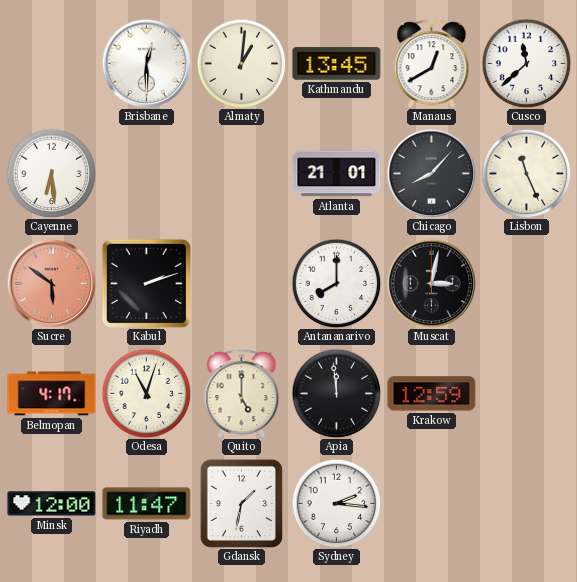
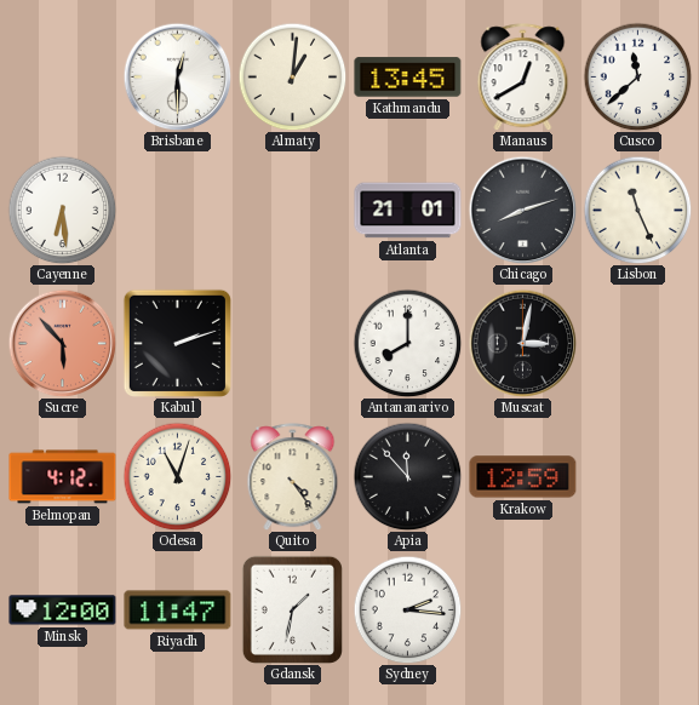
Chicago: 8:07 -> 8:12
Sucre: 5:51 -> 5:53
Belmopan: 4:17 -> 4:12
Quito: 5:00 -> 4:24
Apia: 11:59 -> 11:53
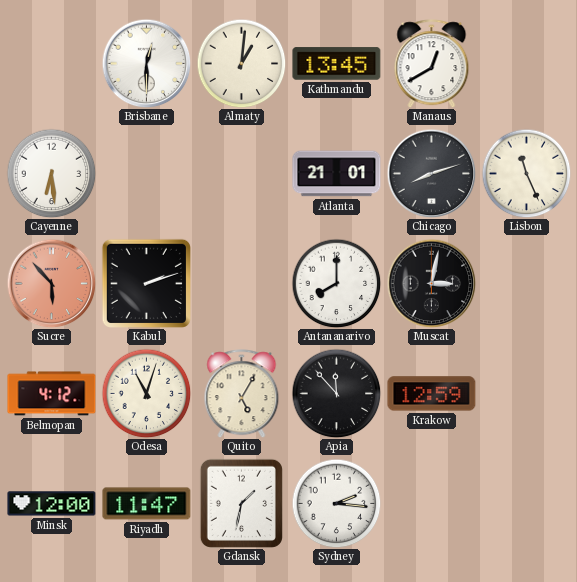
Cusco: 11:38 -> none
Quito: 4:24 -> 5:05
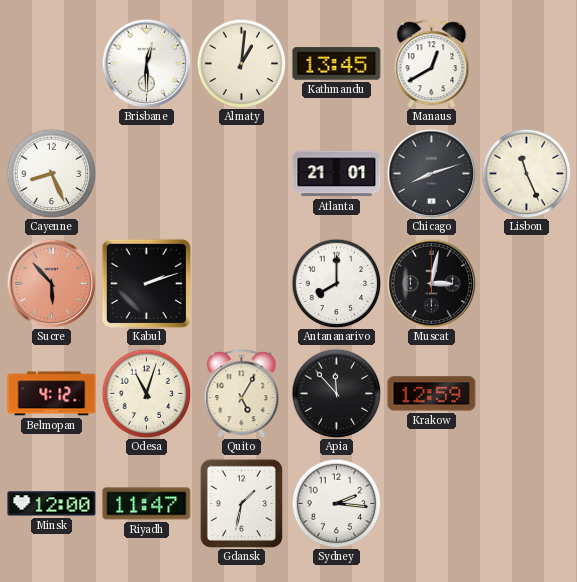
Cayenne: 6:29 -> 8:26
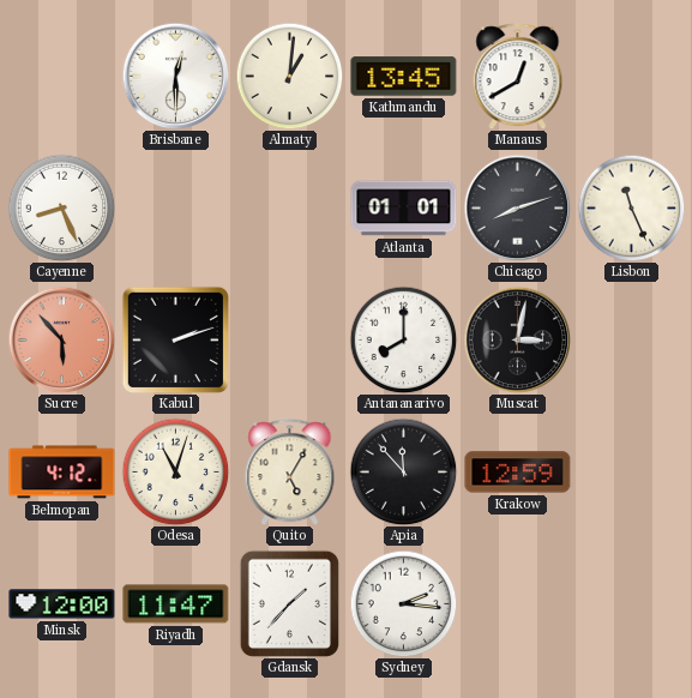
Atlanta: 21:01 -> 01:01
Gdansk: 1:32 -> 1:37
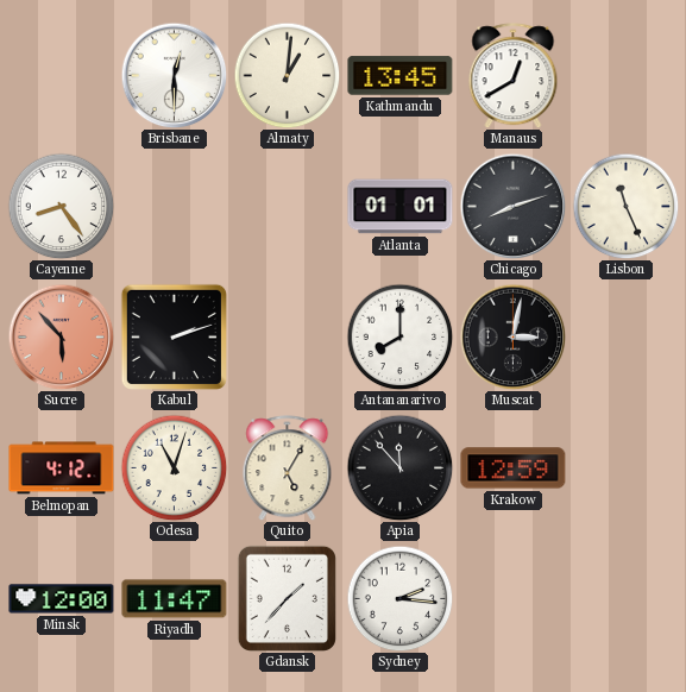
Cayenne: 8:26 -> 8:24
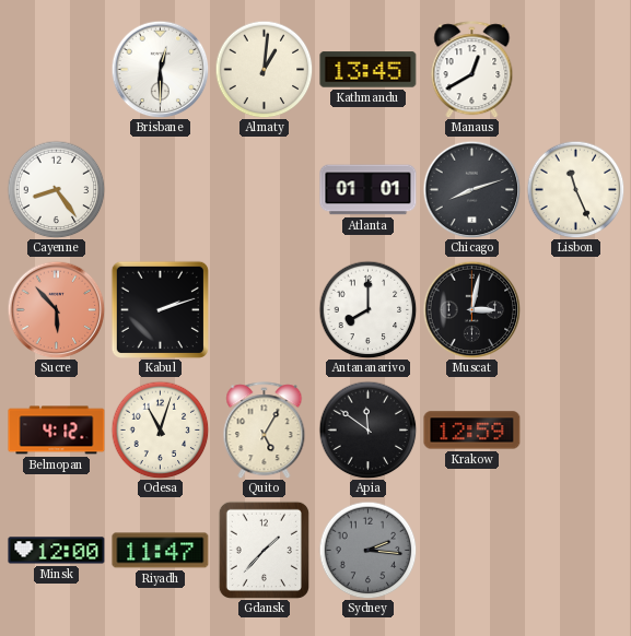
Apia: 11:53 -> 11:51
Sydney dial: white -> grey
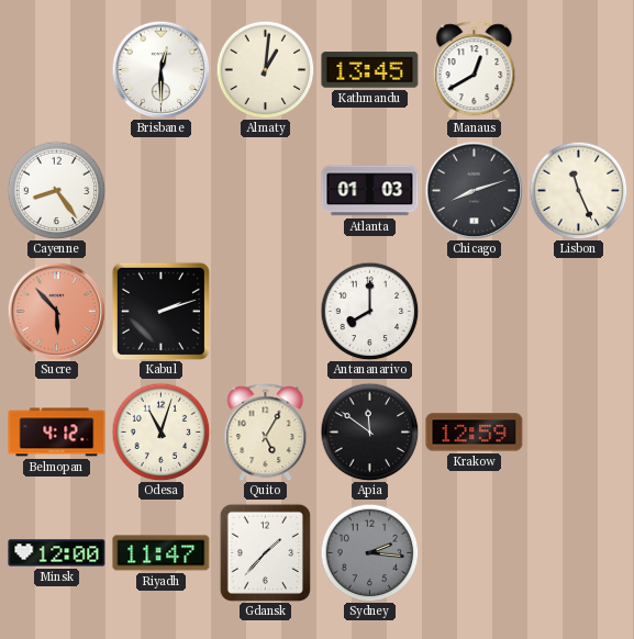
Atlanta: 01:01 -> 01:03
Muscat: 3:02 -> none
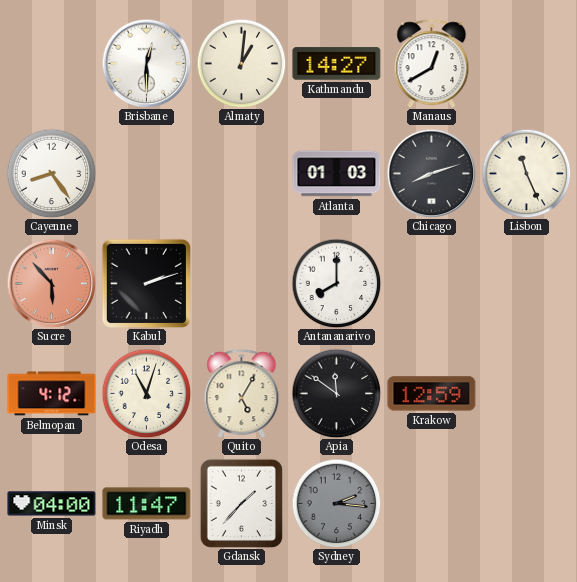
Kathmandu: 13:45 -> 14:27
Minsk: 12:00 -> 04:00
